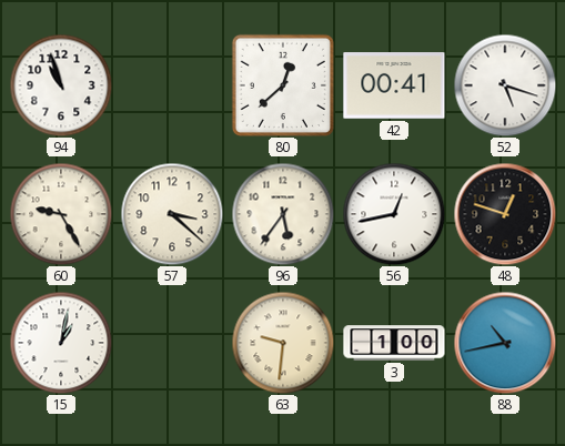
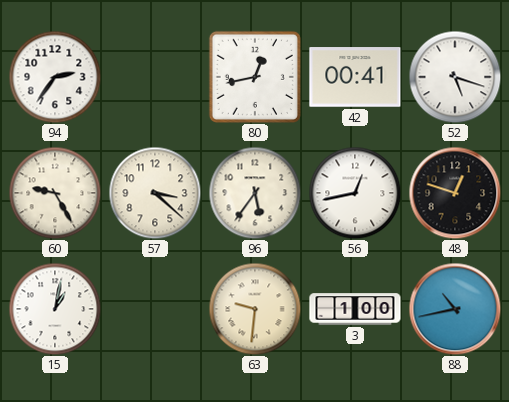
94: 10:57 -> 2:36
80: 12:38 -> 12:43
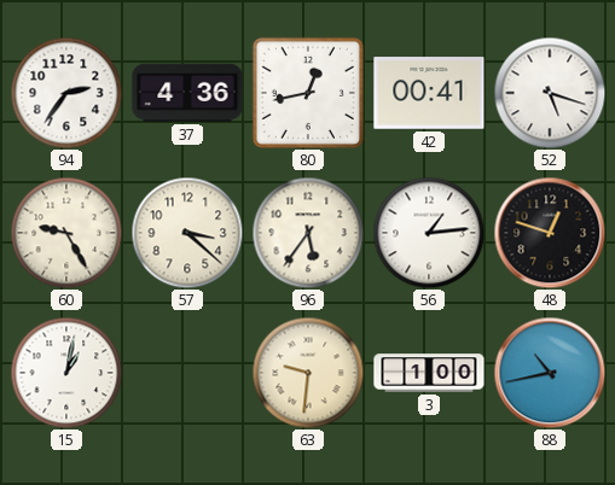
37: none -> 4:36
56: 12:43 -> 1:14
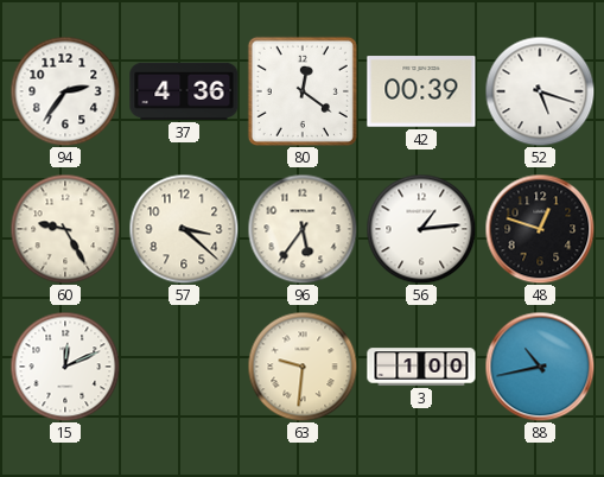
80: 12:43 -> 12:21
42: 00:41 -> 00:39
15: 1:02 -> 12:11
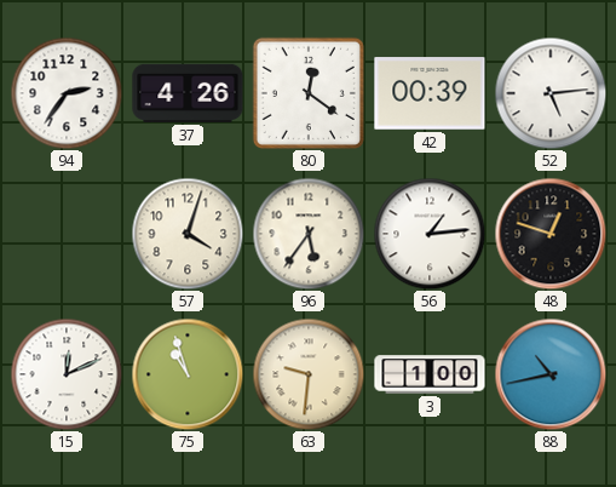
37: 4:36 -> 4:26
52: 5:18 -> 5:14
60: 9:25 -> none
57: 3:22 -> 4:03
75: none -> 10:57
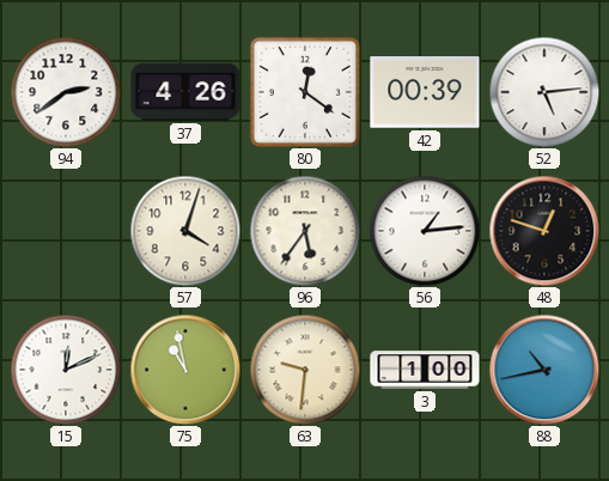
94: 2:36 -> 2:39
75: 10:57 -> 10:58
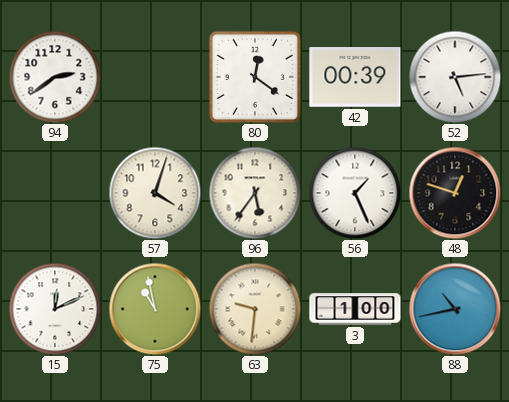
37: 4:26 -> none
56: 1:14 -> 1:26
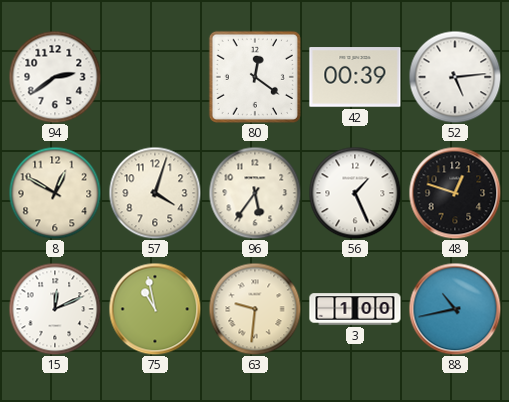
8: none -> 12:50
